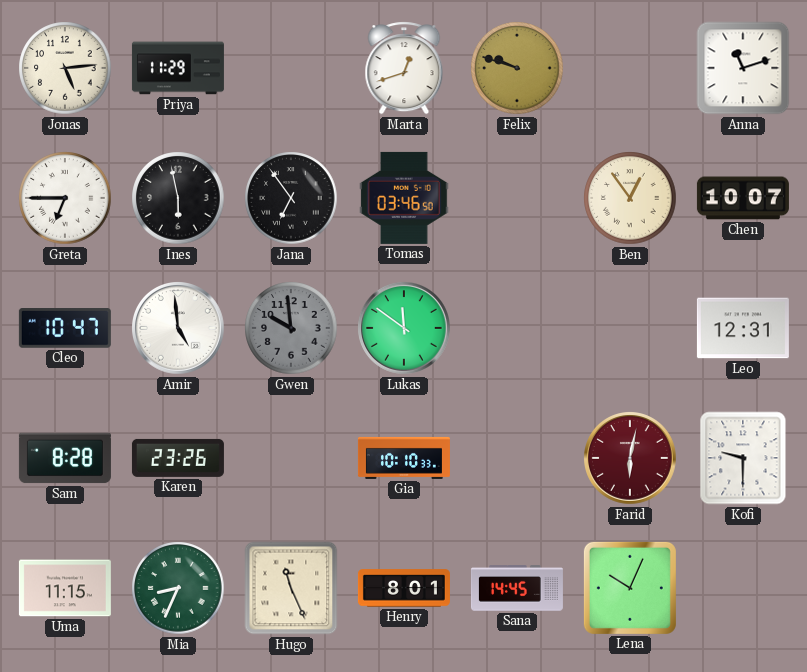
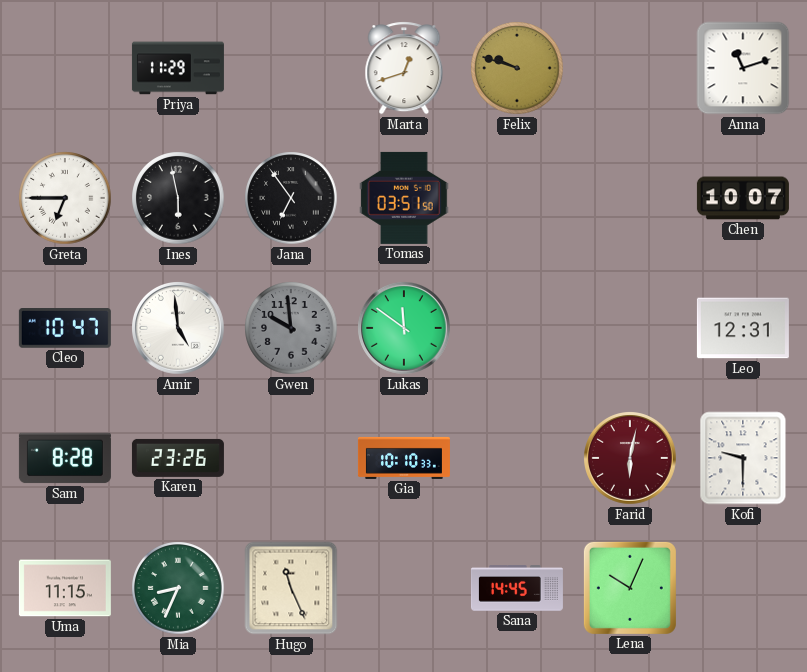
Jonas: 5:14 -> none
Tomas: 03:46 -> 03:51
Ben: 12:54 -> none
Henry: 8:01 -> none
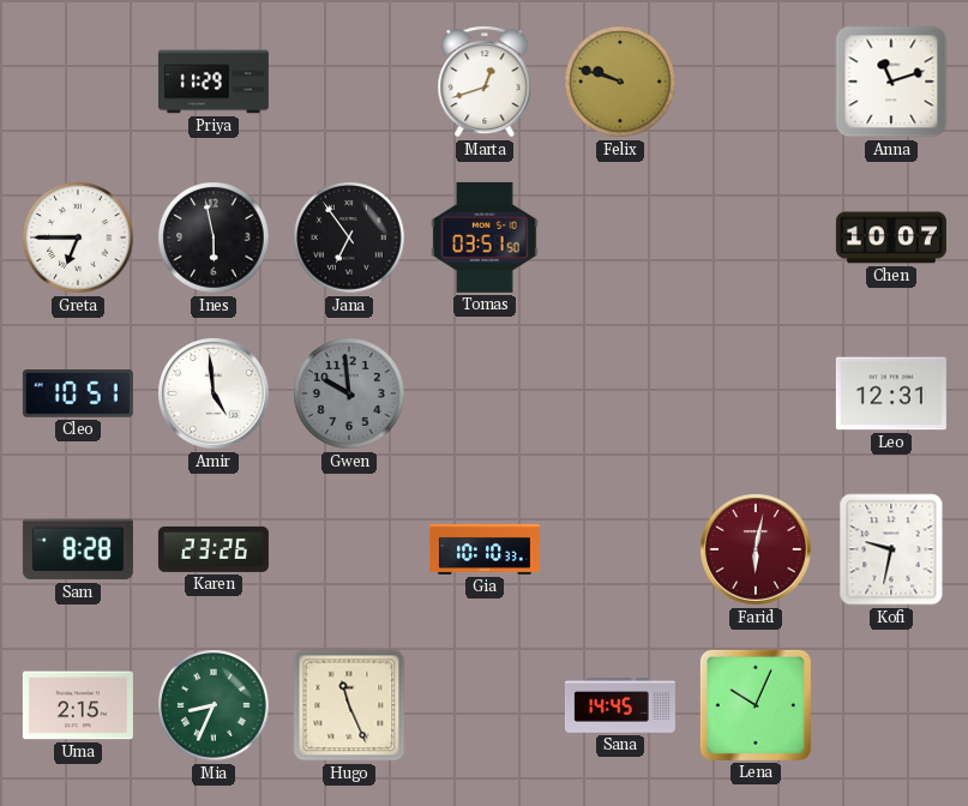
Cleo: 10:47 -> 10:51
Lukas: 11:51 -> none
Kofi: 9:30 -> 9:32
Uma: 11:15 -> 2:15
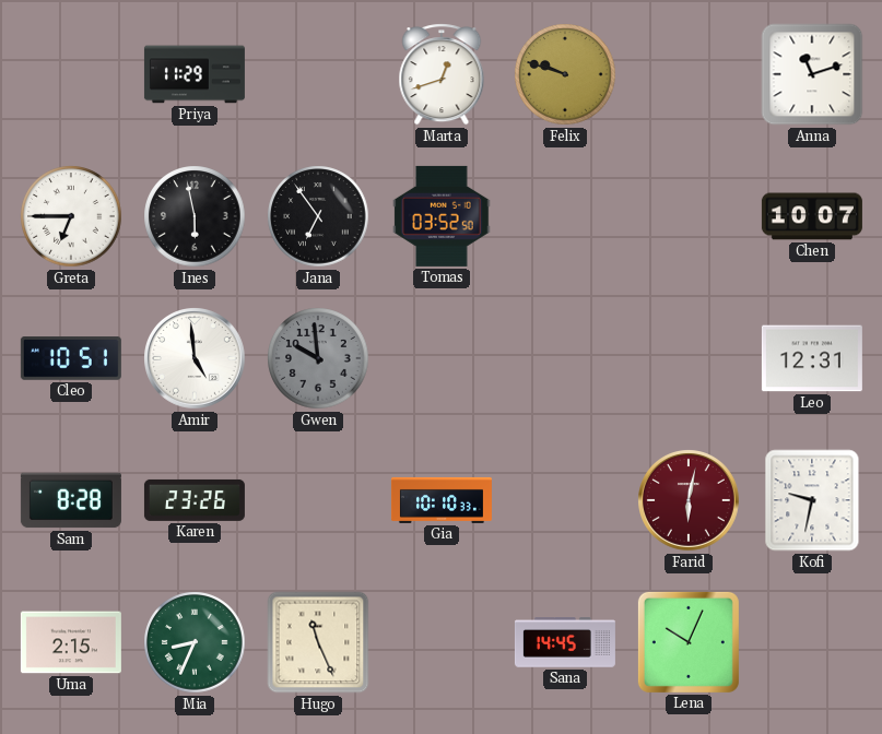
Tomas: 03:51 -> 03:52
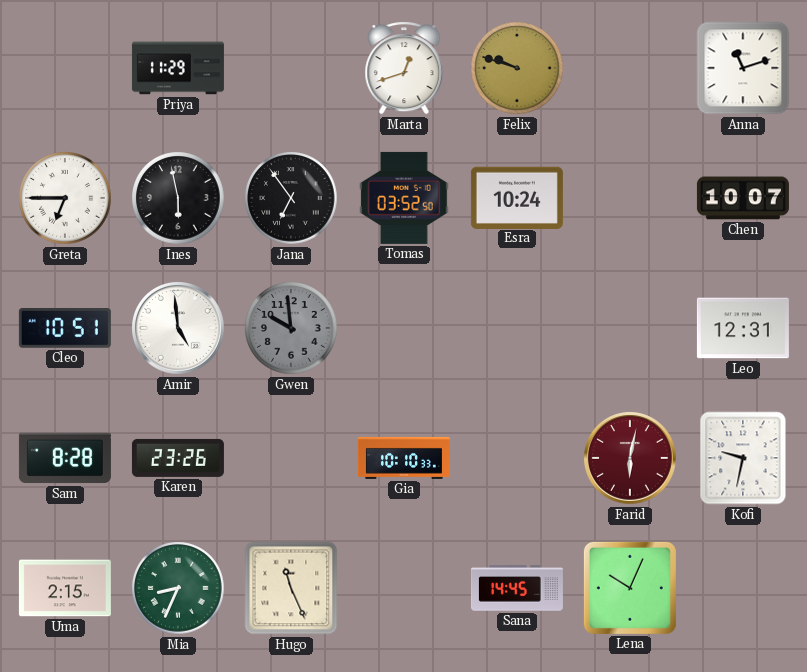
Esra: none -> 10:24
